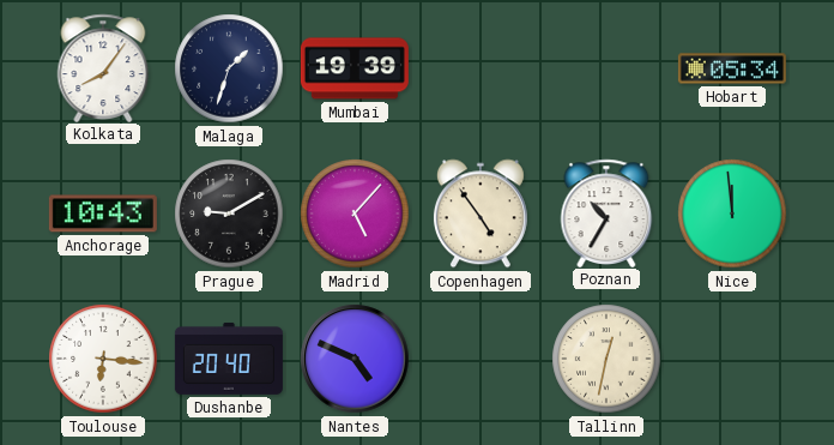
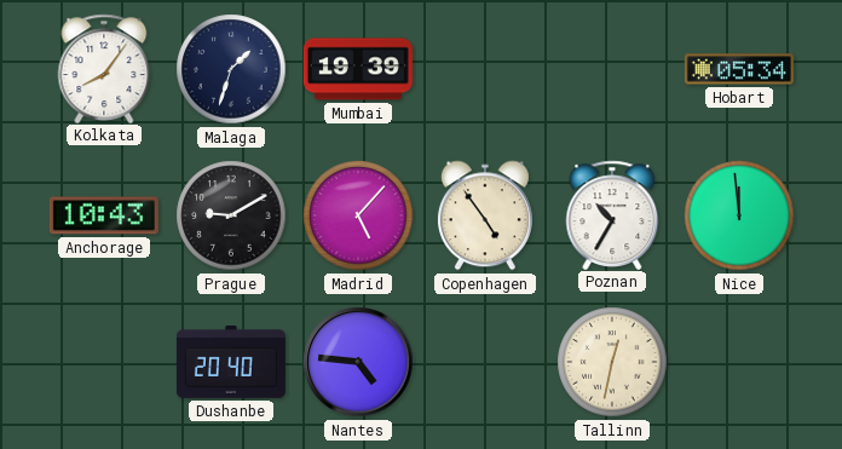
Toulouse: 6:16 -> none
Nantes: 4:49 -> 4:46
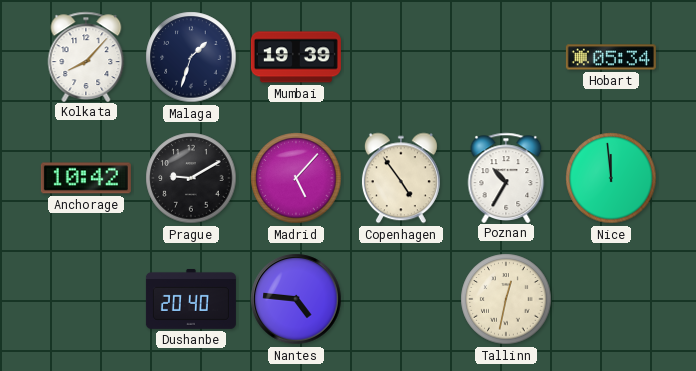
Kolkata: 8:06 -> 8:07
Anchorage: 10:43 -> 10:42
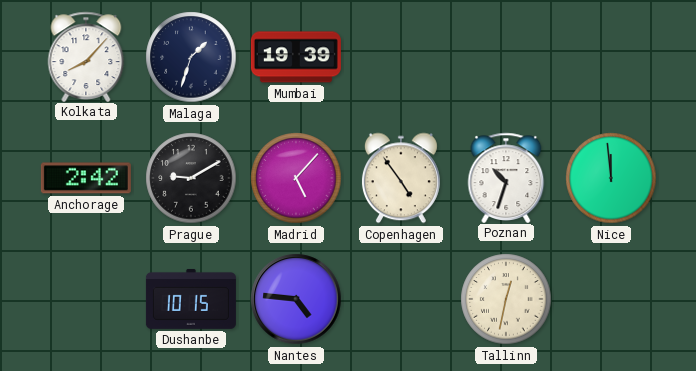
Hobart: 05:34 -> none
Anchorage: 10:42 -> 2:42
Poznan: 10:35 -> 10:33
Dushanbe: 20:40 -> 10:15
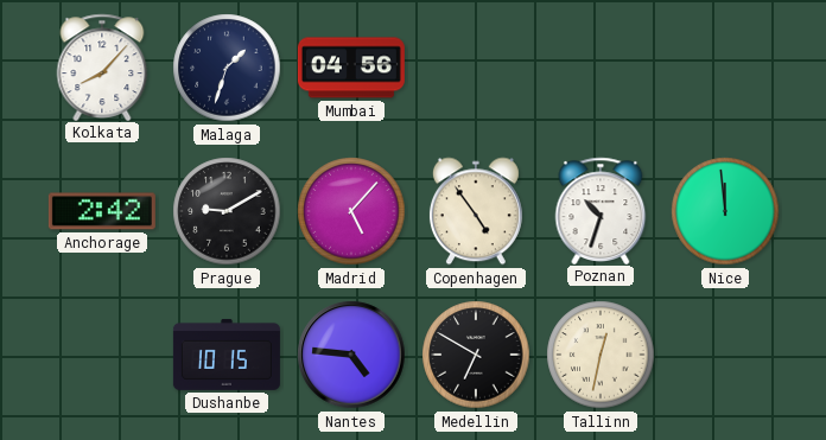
Mumbai: 19:39 -> 04:56
Medellin: none -> 6:50
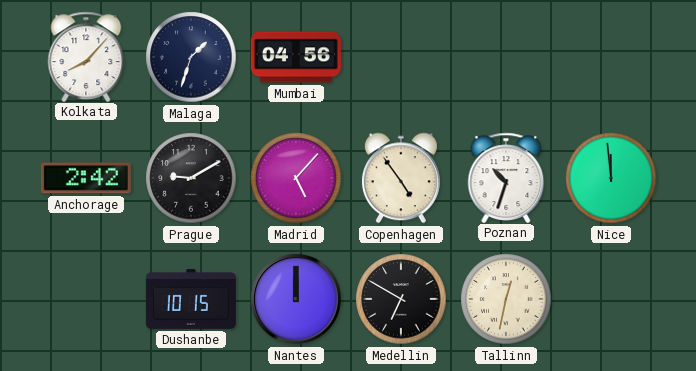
Nantes: 4:46 -> 12:00
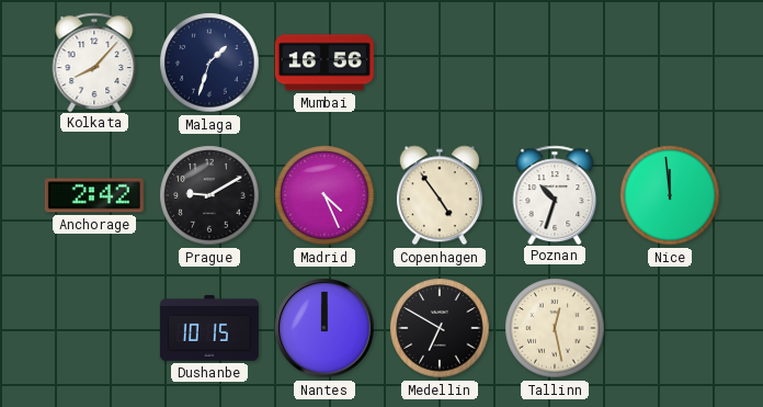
Mumbai: 04:56 -> 16:56
Madrid: 5:07 -> 4:26
Tallinn: 12:32 -> 12:28
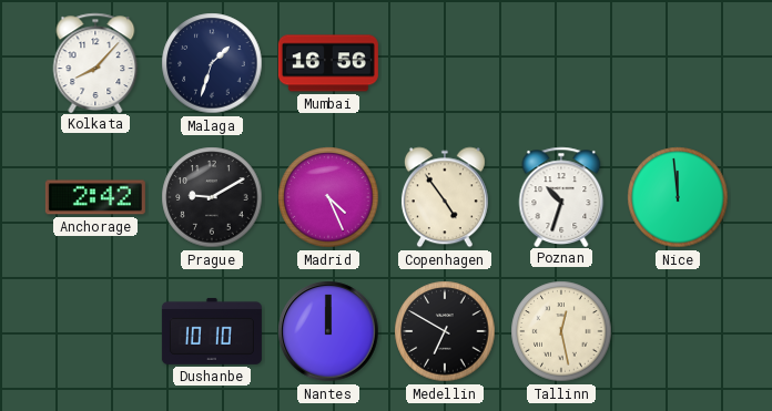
Dushanbe: 10:15 -> 10:10
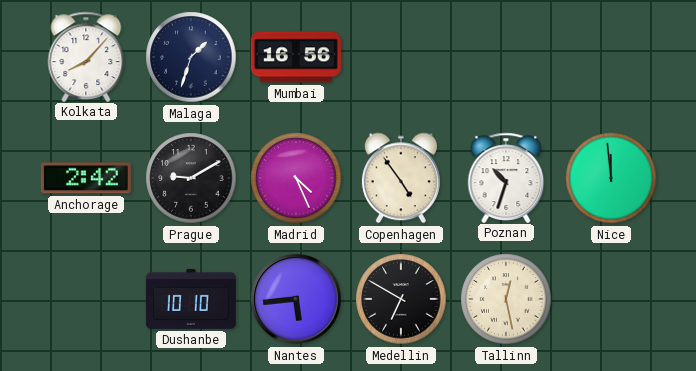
Nantes: 12:00 -> 5:44
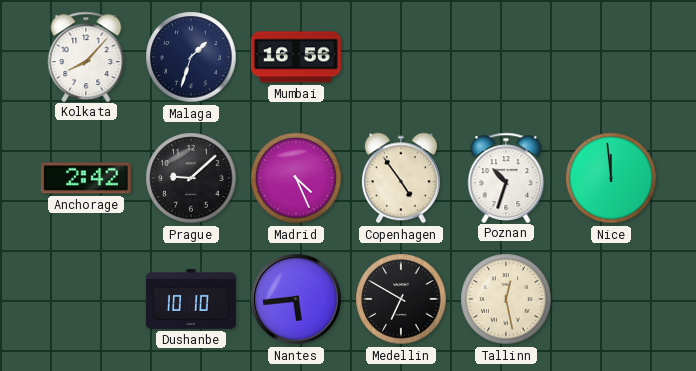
Prague: 9:10 -> 9:08
